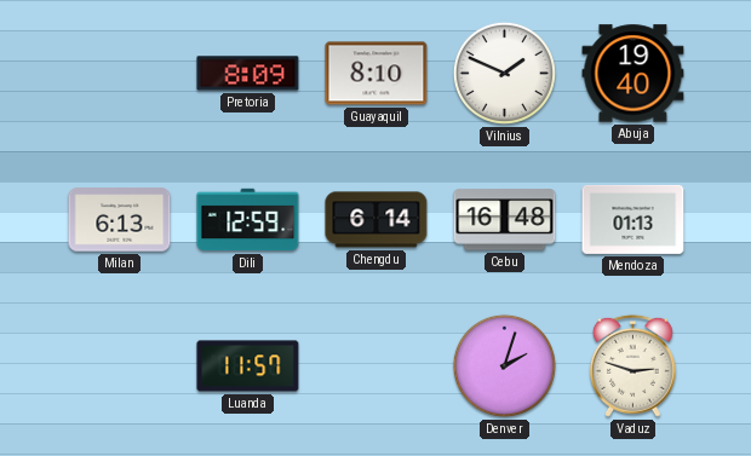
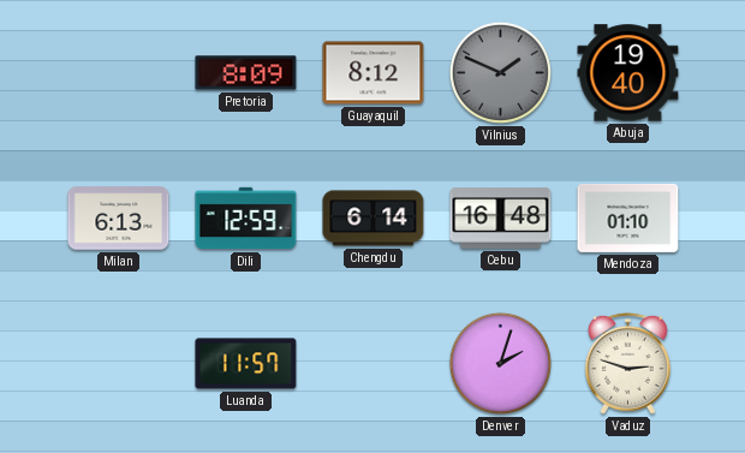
Guayaquil: 8:10 -> 8:12
Vilnius dial: white -> grey
Mendoza: 01:13 -> 01:10
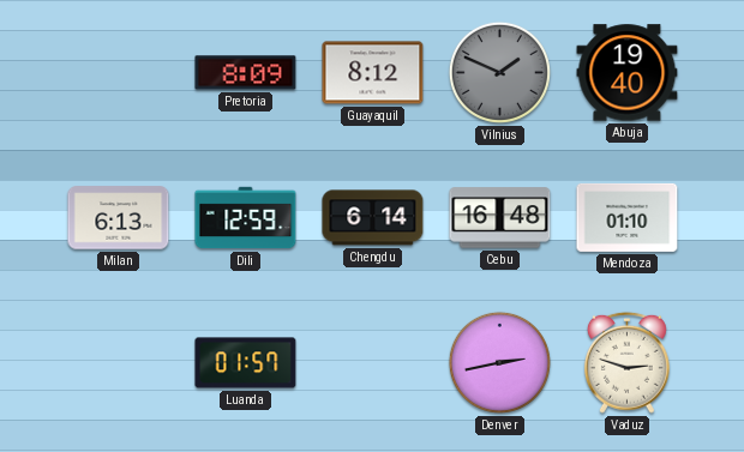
Luanda: 11:57 -> 01:57
Denver: 2:03 -> 2:43
